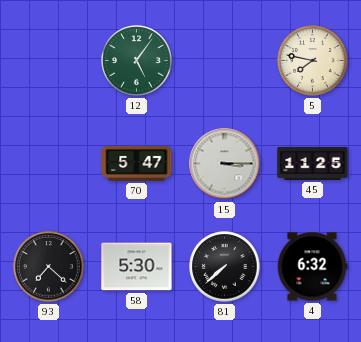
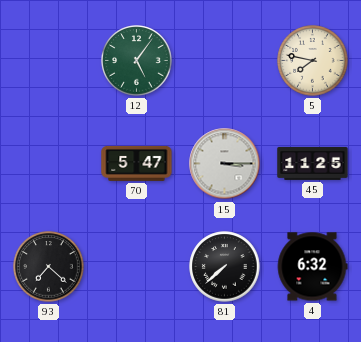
58: 5:30 -> none
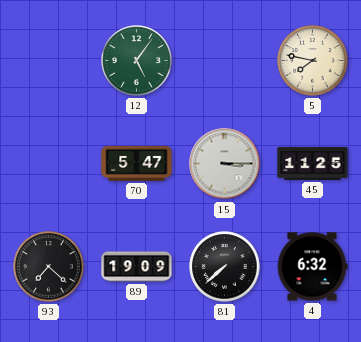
89: none -> 19:09
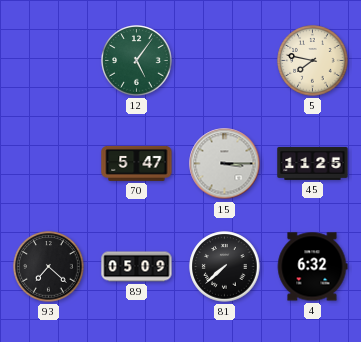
89: 19:09 -> 05:09
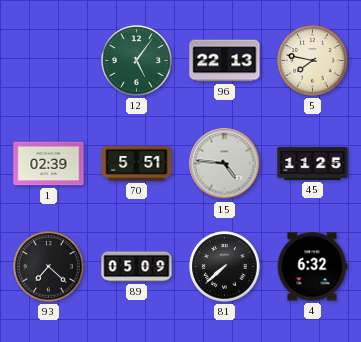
96: none -> 22:13
1: none -> 02:39
70: 5:47 -> 5:51
15: 3:15 -> 4:46
